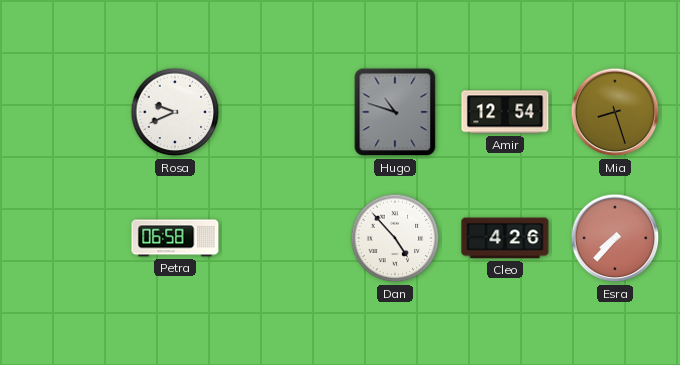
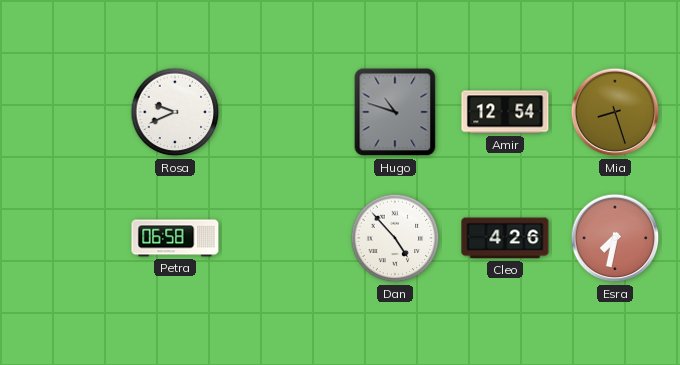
Esra: 7:37 -> 7:32
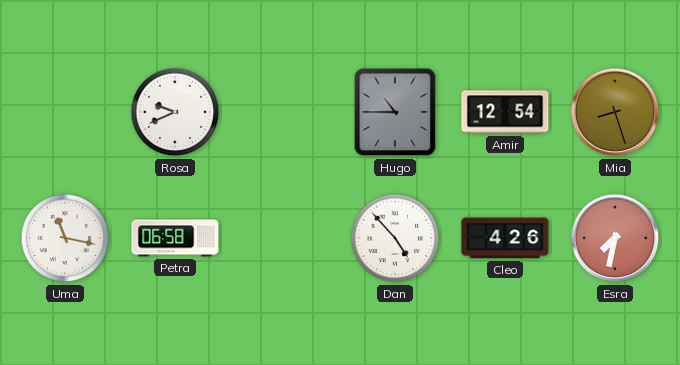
Hugo: 10:48 -> 10:45
Uma: none -> 11:17
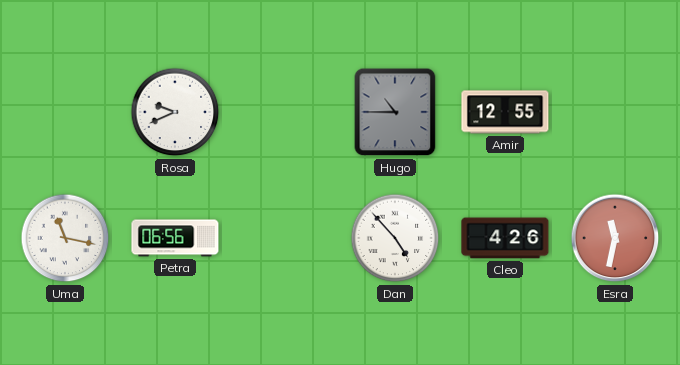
Amir: 12:54 -> 12:55
Mia: 8:27 -> none
Petra: 06:58 -> 06:56
Esra: 7:32 -> 11:32
